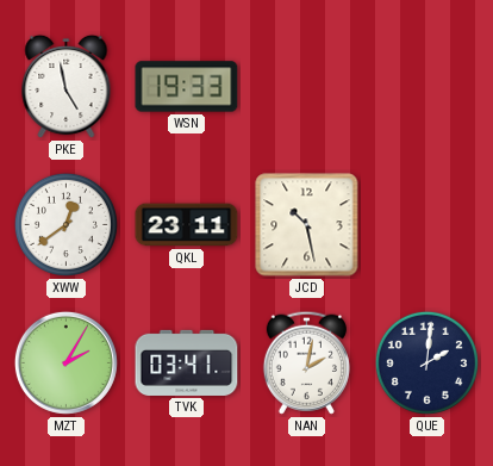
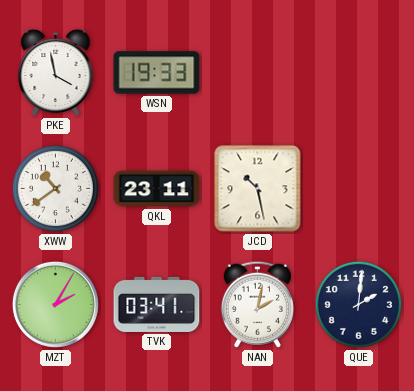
PKE: 4:58 -> 3:58
XWW: 12:39 -> 10:39
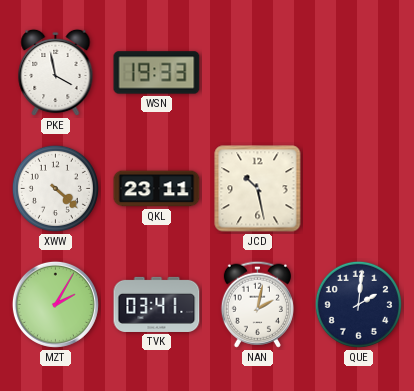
XWW: 10:39 -> 4:22
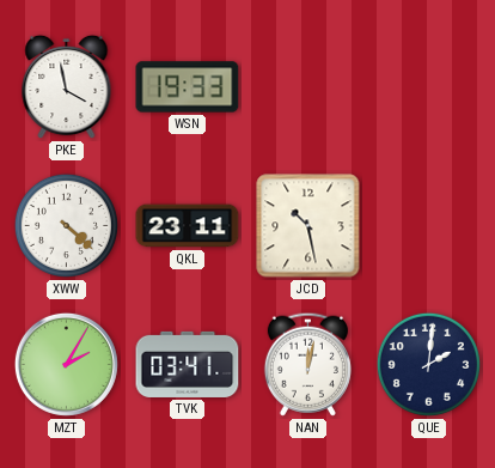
NAN: 2:02 -> 12:02
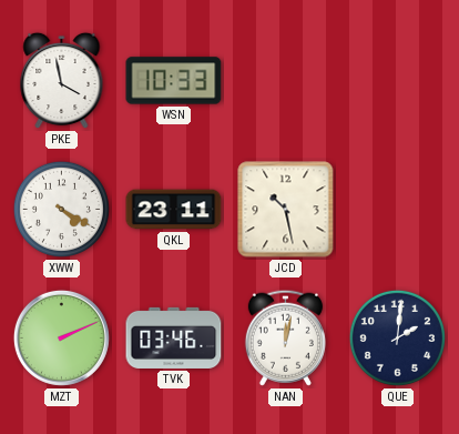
WSN: 19:33 -> 10:33
XWW: 4:22 -> 4:20
MZT: 2:05 -> 2:11
TVK: 03:41 -> 03:46
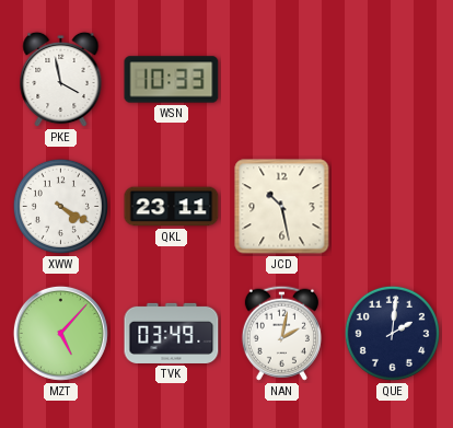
MZT: 2:11 -> 5:07
TVK: 03:46 -> 03:49
NAN: 12:02 -> 2:02
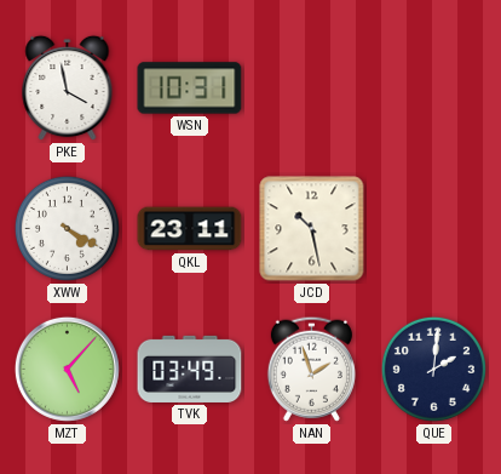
WSN: 10:33 -> 10:31
NAN: 2:02 -> 1:57
